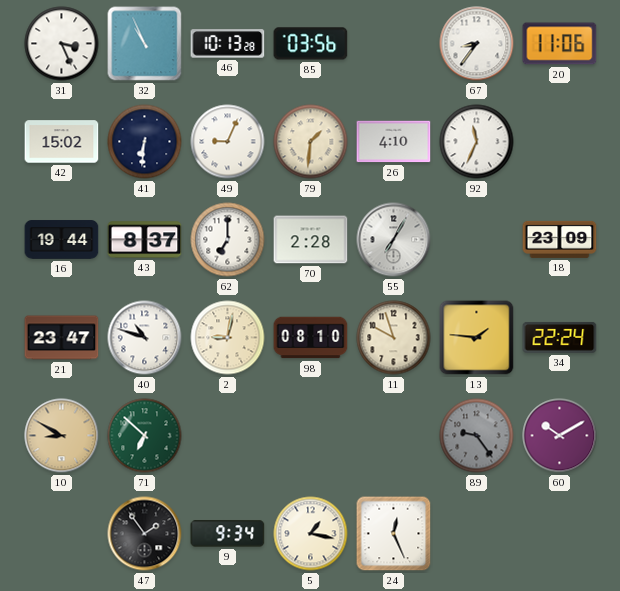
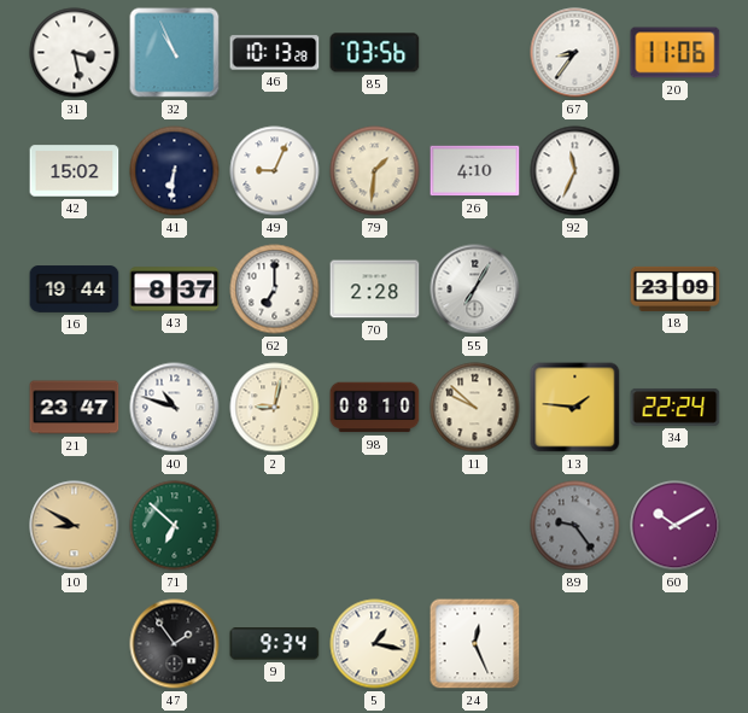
31: 3:26 -> 3:28
11: 9:57 -> 9:52
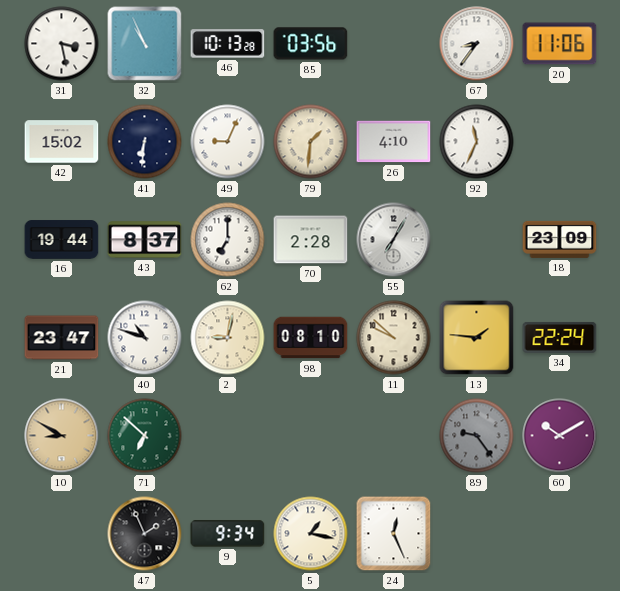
47: 1:54 -> 1:56
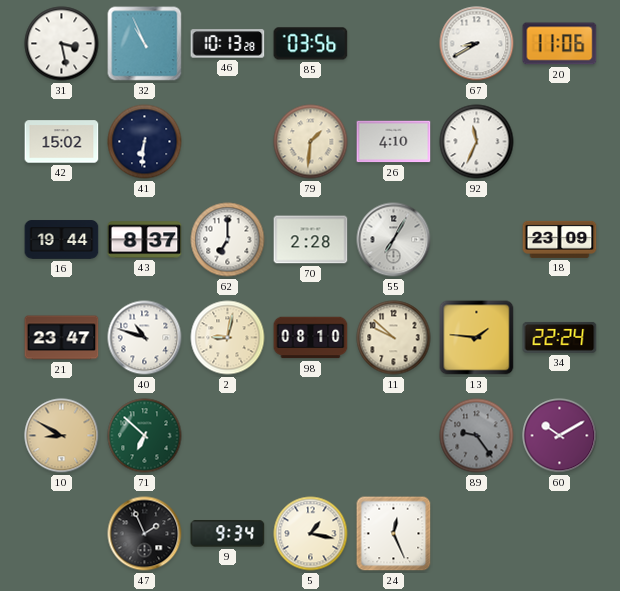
67: 8:36 -> 8:40
49: 9:04 -> none
